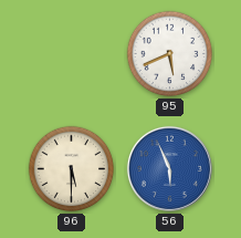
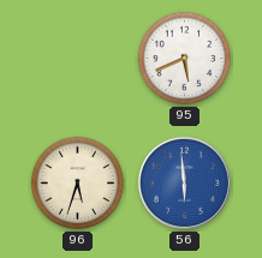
96: 5:30 -> 5:33
56: 5:56 -> 5:59
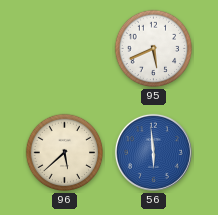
96: 5:33 -> 5:38
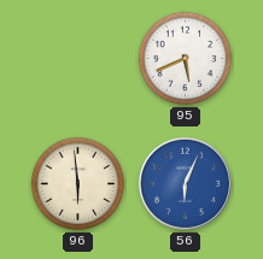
96: 5:38 -> 5:59
56: 5:59 -> 6:04
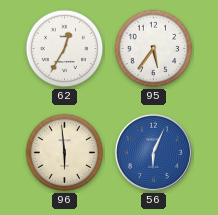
62: none -> 12:35
95: 5:41 -> 5:36
